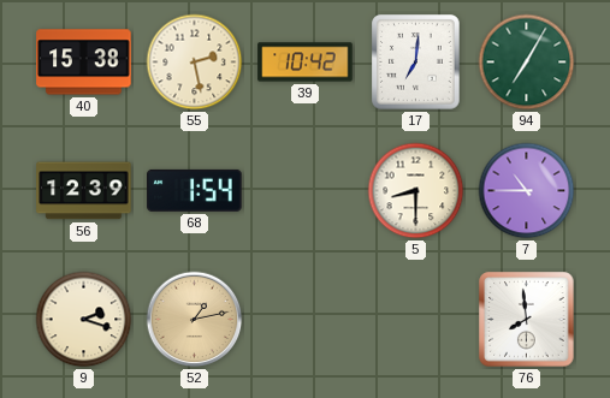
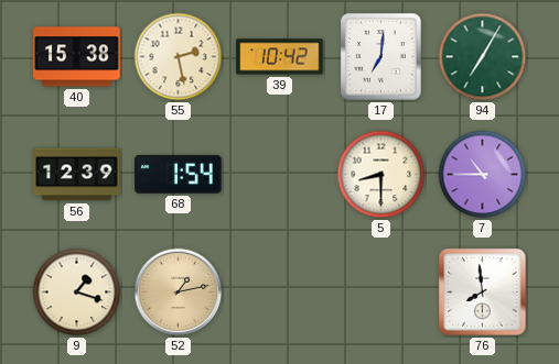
9: 2:18 -> 1:18
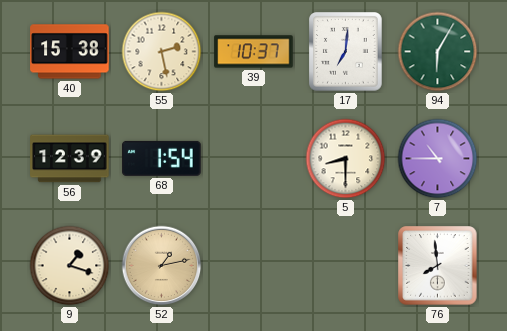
39: 10:42 -> 10:37
94: 7:05 -> 6:05
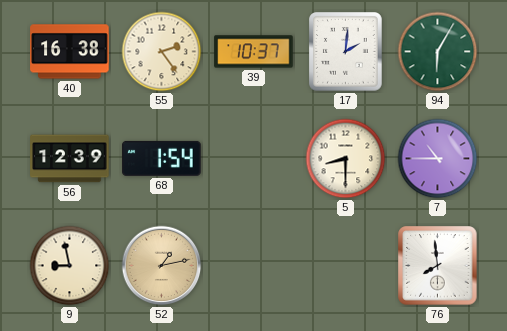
40: 15:38 -> 16:38
55: 2:28 -> 2:24
17: 7:01 -> 2:01
9: 1:18 -> 8:58
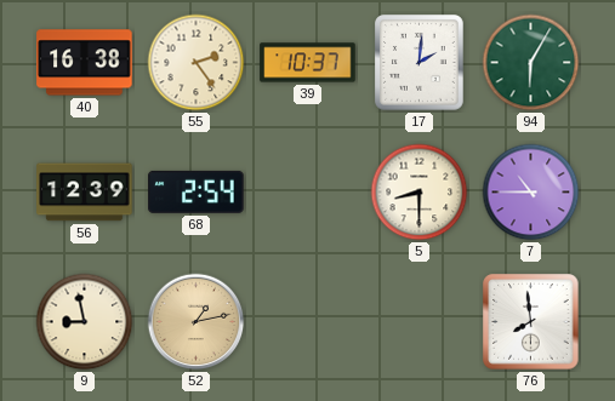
68: 1:54 -> 2:54
